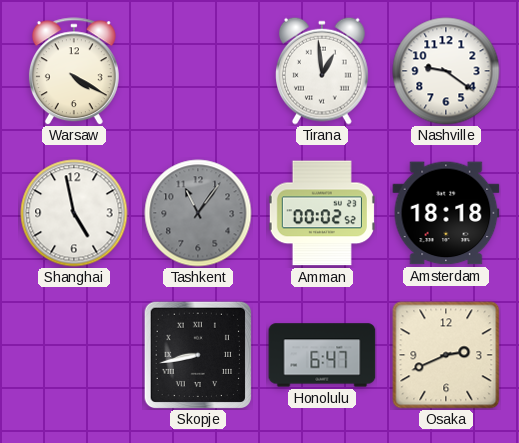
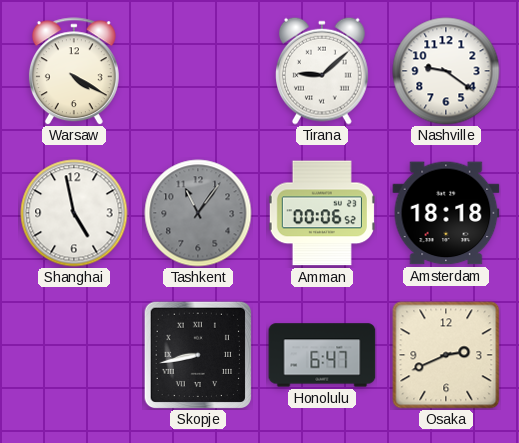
Tirana: 12:59 -> 9:08
Amman: 00:02 -> 00:06
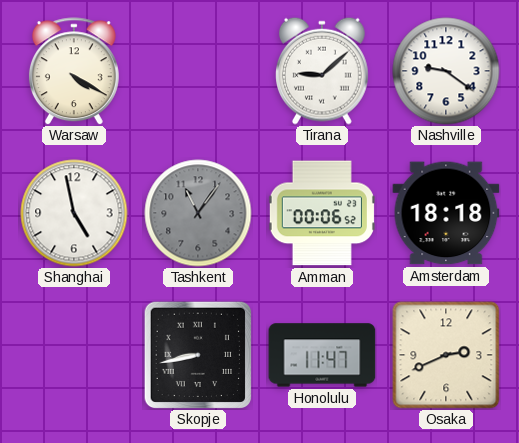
Honolulu: 6:47 -> 11:47
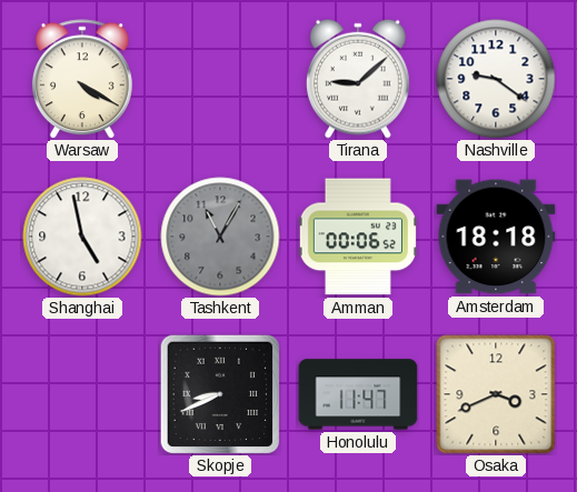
Tashkent: 11:06 -> 11:05
Skopje: 8:43 -> 8:41
Osaka: 2:41 -> 3:41
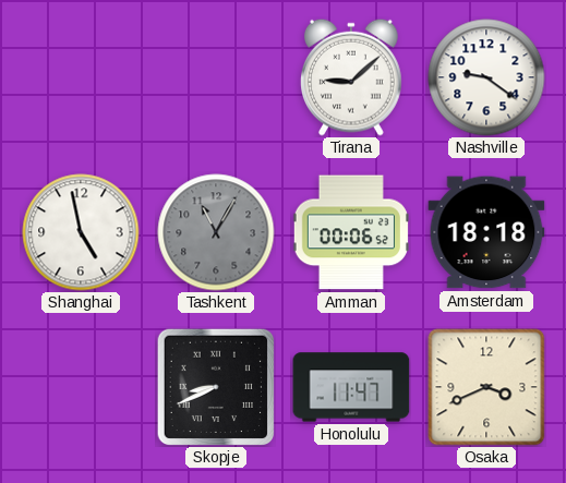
Warsaw: 4:20 -> none
